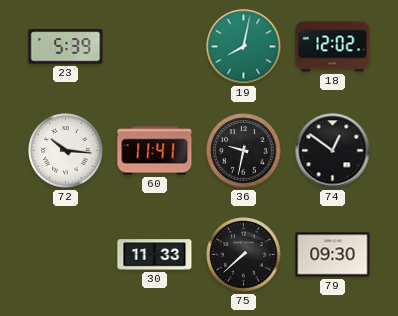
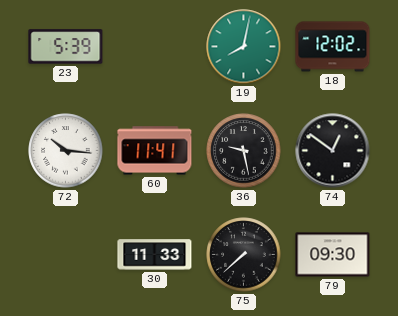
36: 9:32 -> 9:28
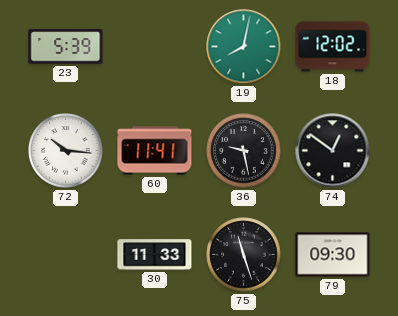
75: 7:38 -> 11:27
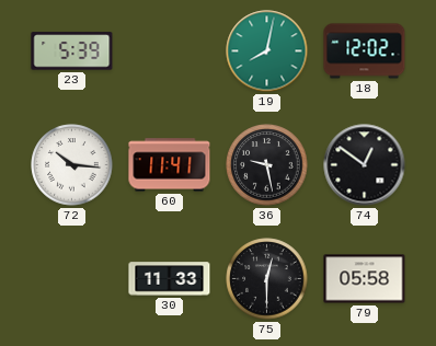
75: 11:27 -> 12:30
79: 09:30 -> 05:58
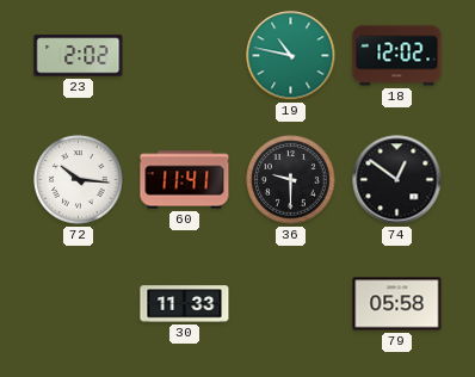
23: 5:39 -> 2:02
19: 8:02 -> 10:47
36: 9:28 -> 9:30
75: 12:30 -> none
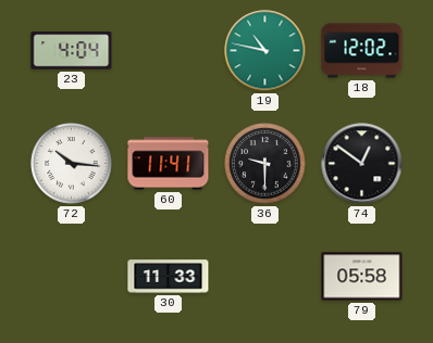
23: 2:02 -> 4:04
